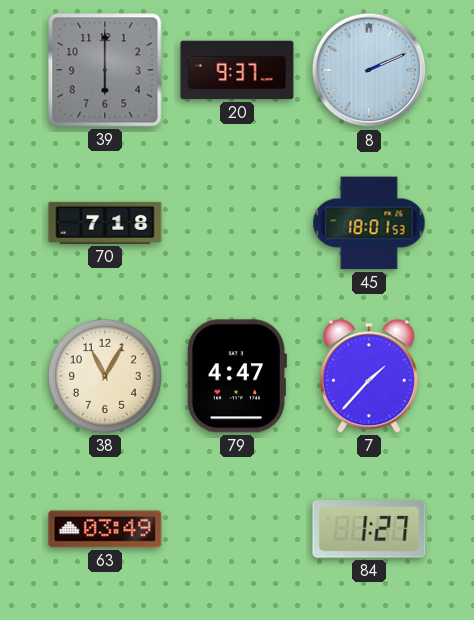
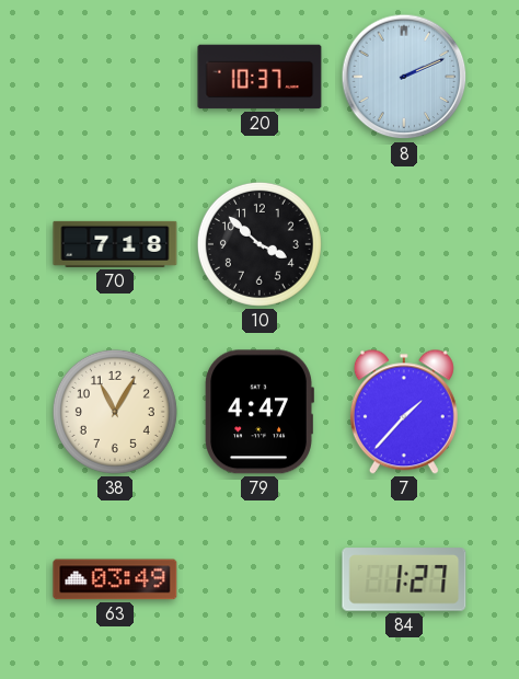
39: 6:00 -> none
20: 9:37 -> 10:37
10: none -> 3:52
45: 18:01 -> none
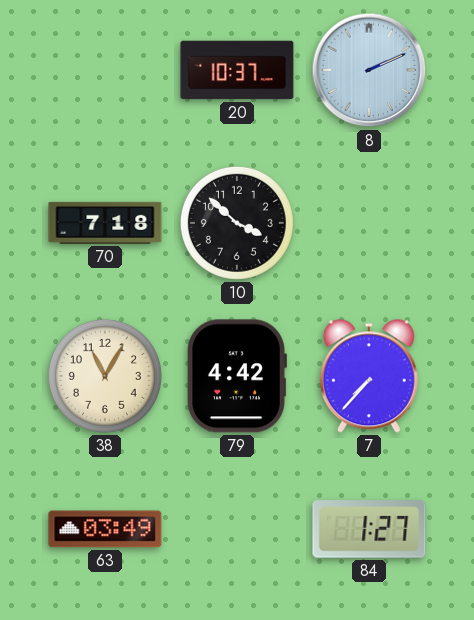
79: 4:47 -> 4:42
7: 1:37 -> 7:37
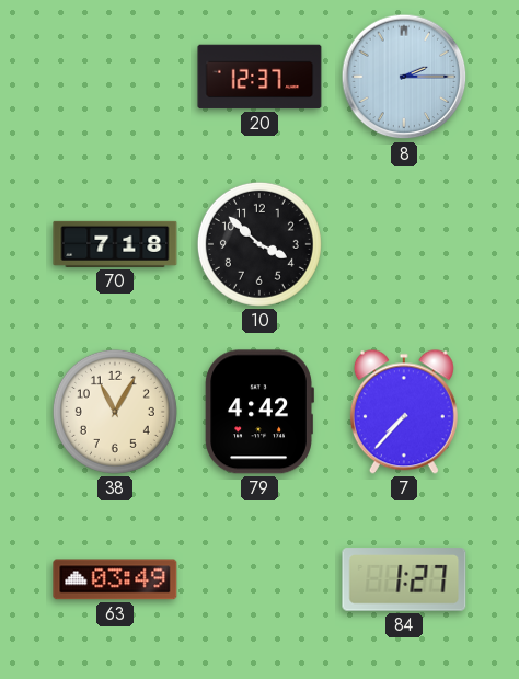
20: 10:37 -> 12:37
8: 2:11 -> 2:15
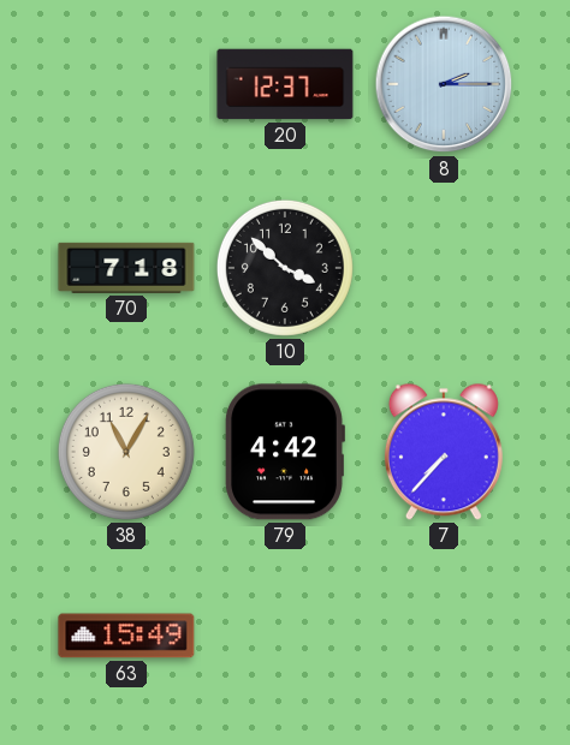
63: 03:49 -> 15:49
84: 1:27 -> none
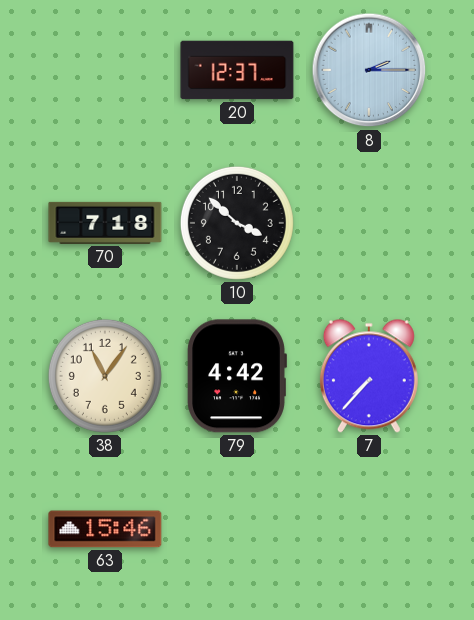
38: 11:05 -> 11:06
63: 15:49 -> 15:46
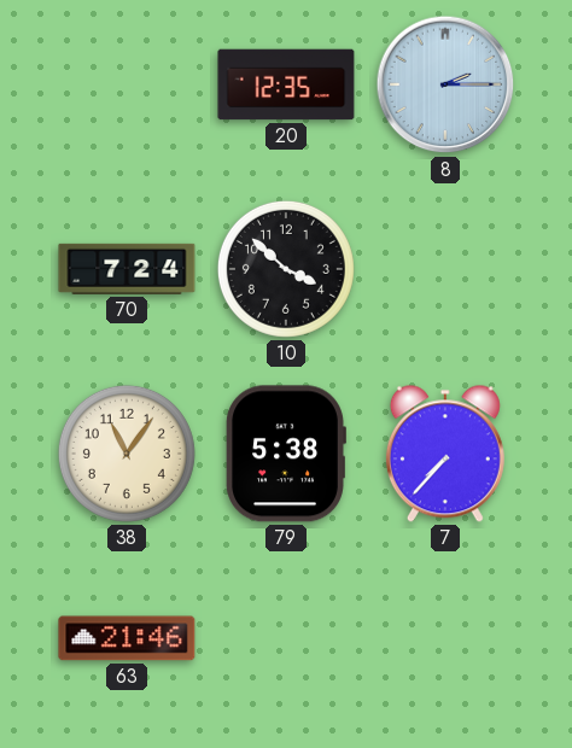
20: 12:37 -> 12:35
70: 7:18 -> 7:24
79: 4:42 -> 5:38
63: 15:46 -> 21:46
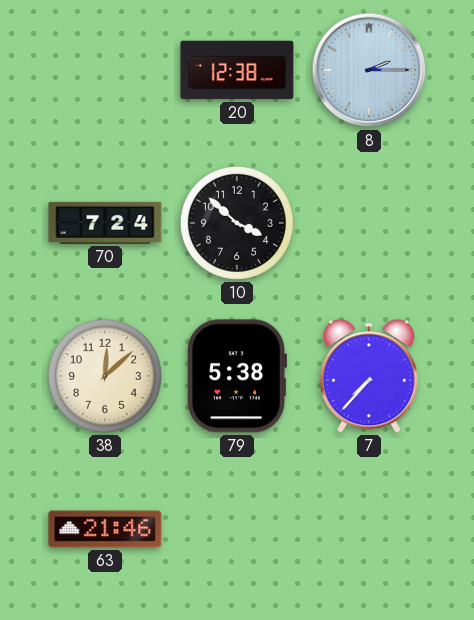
20: 12:35 -> 12:38
38: 11:06 -> 12:08
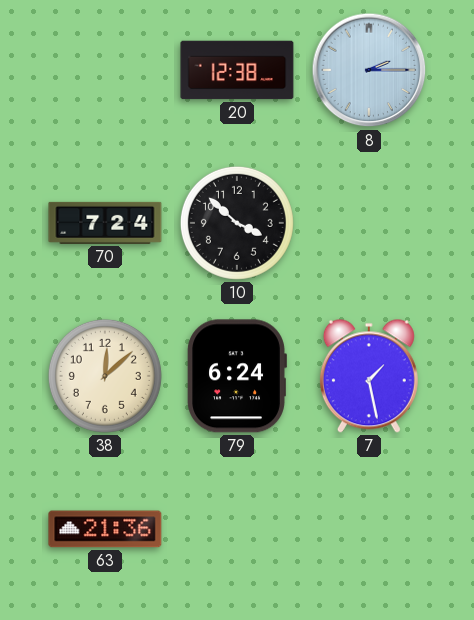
79: 5:38 -> 6:24
7: 7:37 -> 1:28
63: 21:46 -> 21:36
